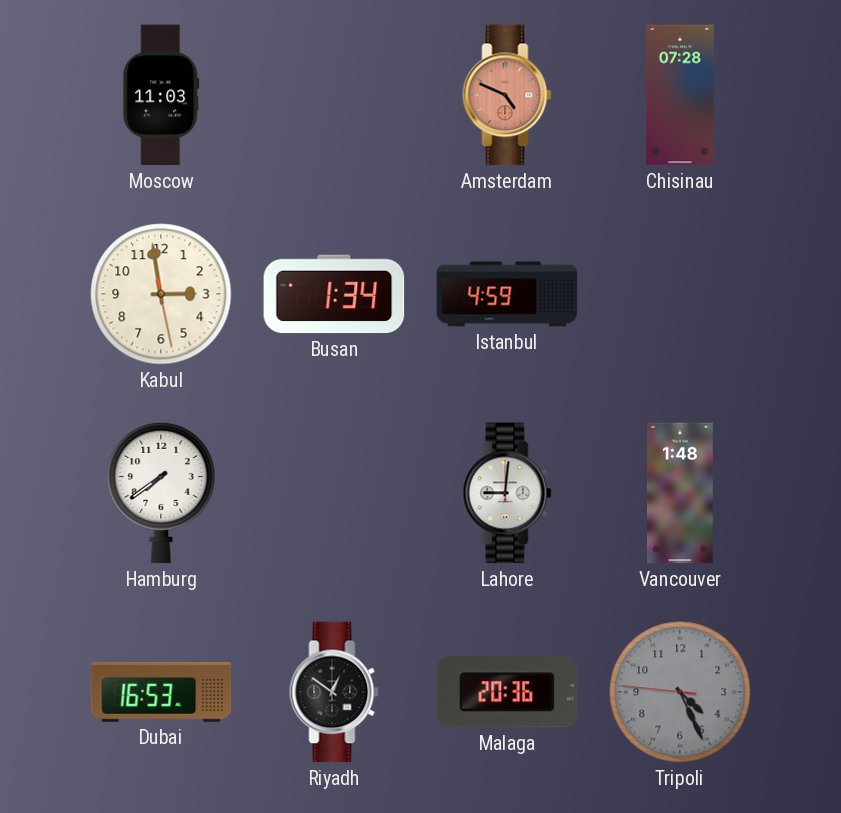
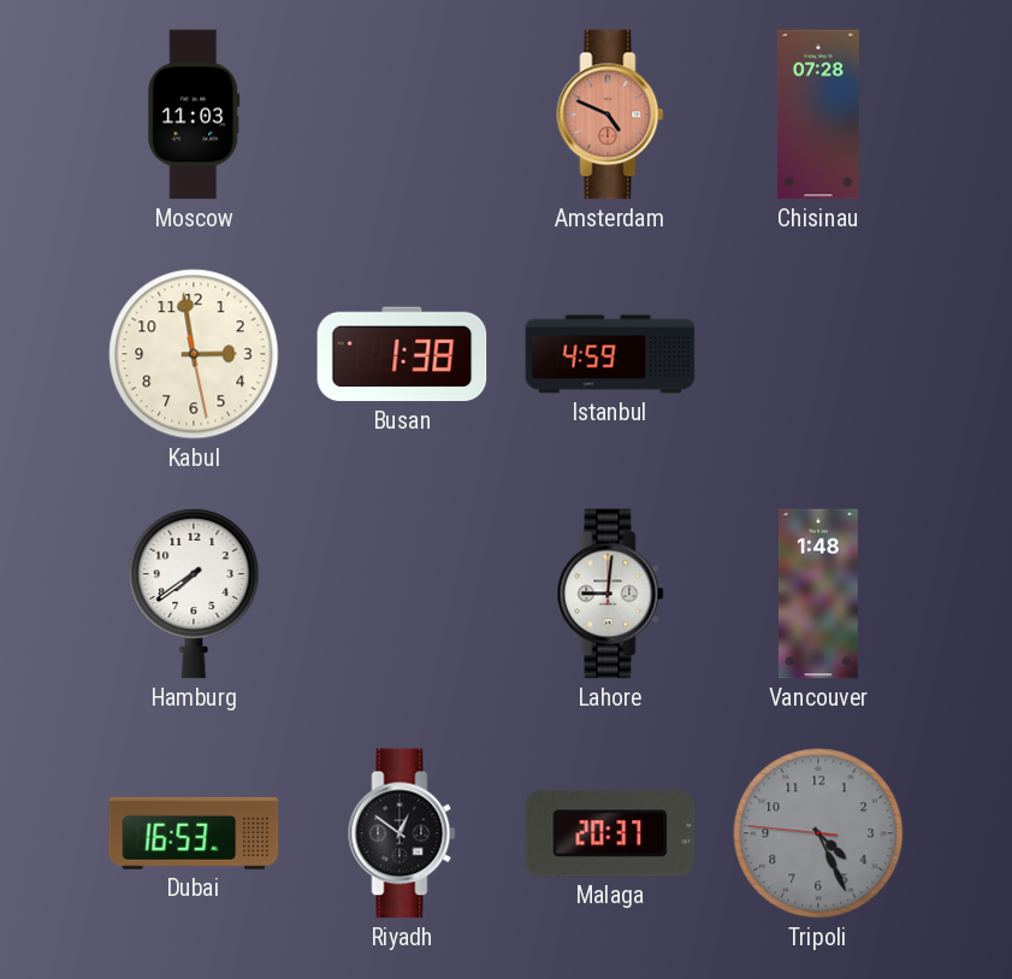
Busan: 1:34 -> 1:38
Malaga: 20:36 -> 20:37
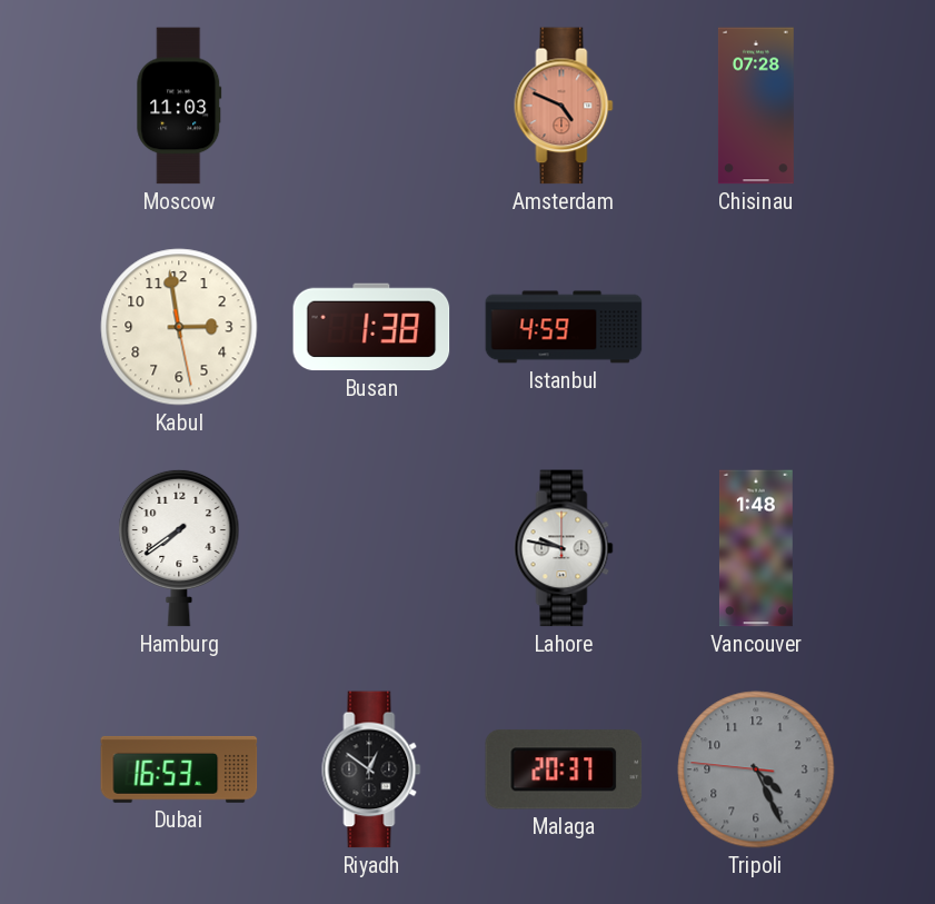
Lahore: 9:01 -> 9:47
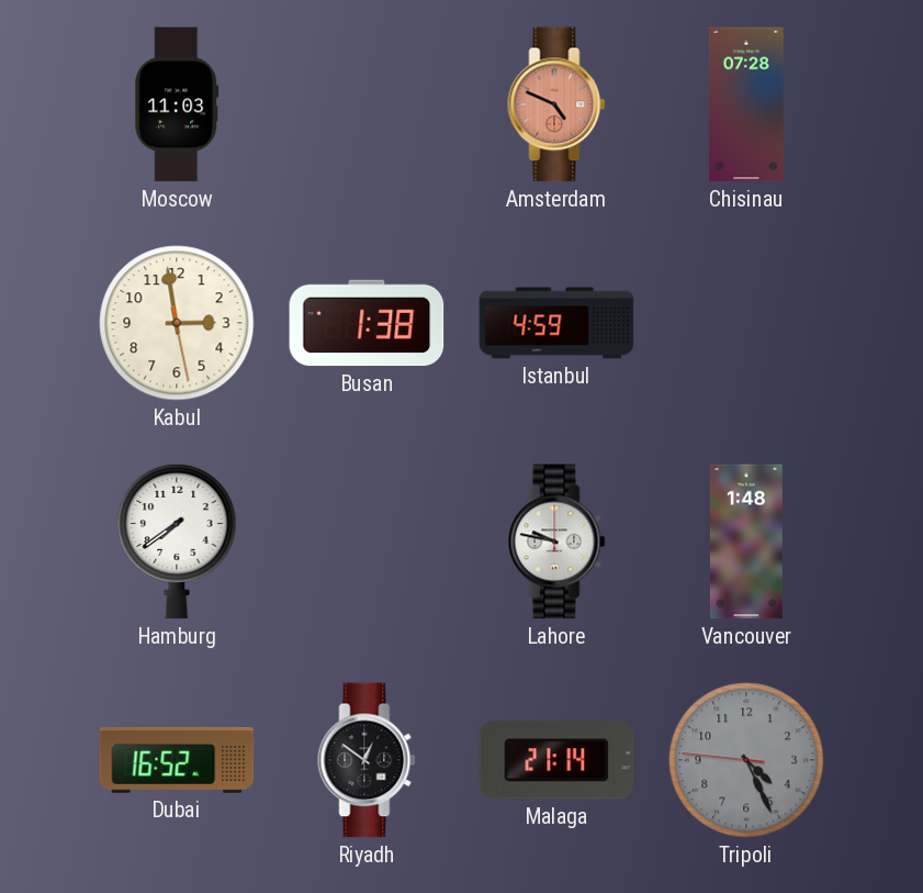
Dubai: 16:53 -> 16:52
Malaga: 20:37 -> 21:14
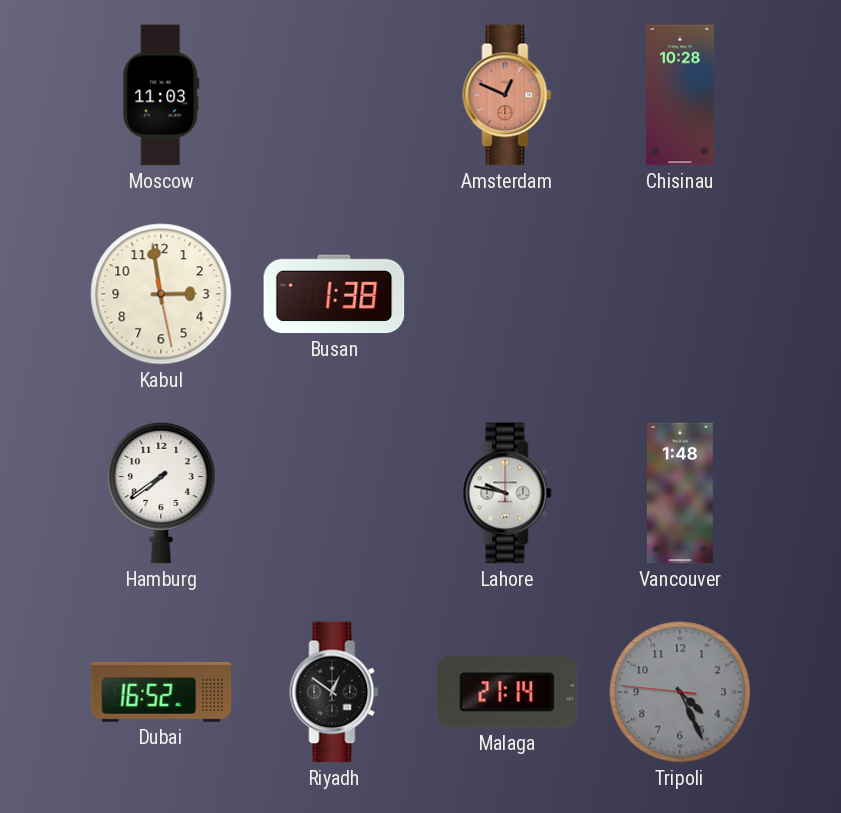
Amsterdam: 4:49 -> 12:49
Chisinau: 07:28 -> 10:28
Istanbul: 4:59 -> none
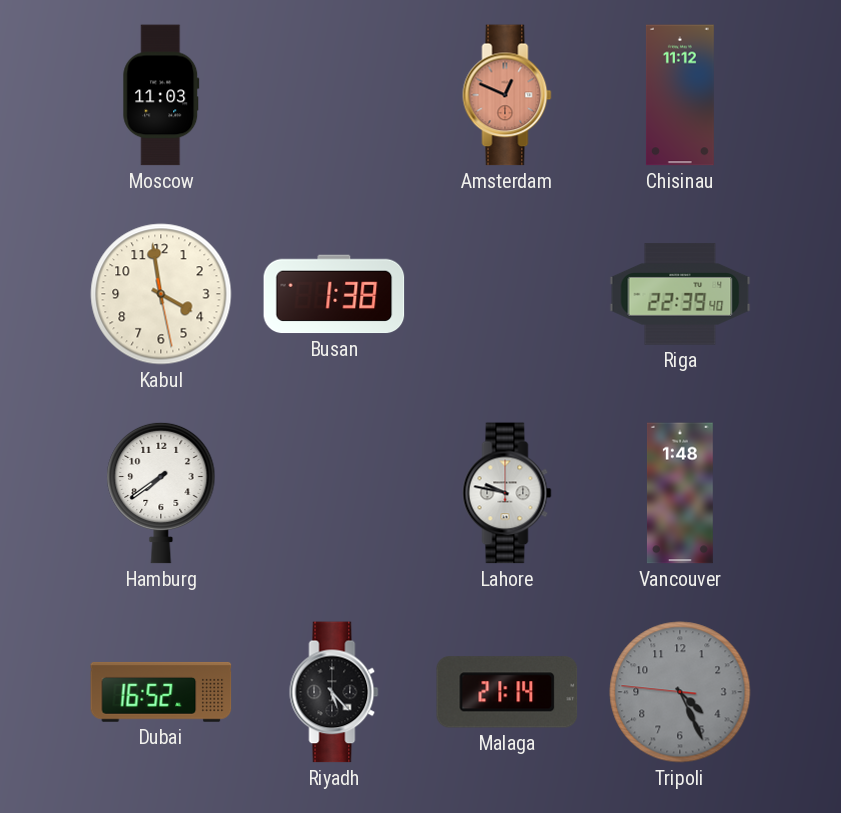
Chisinau: 10:28 -> 11:12
Kabul: 2:58 -> 3:58
Riga: none -> 22:39
Riyadh: 12:51 -> 5:23
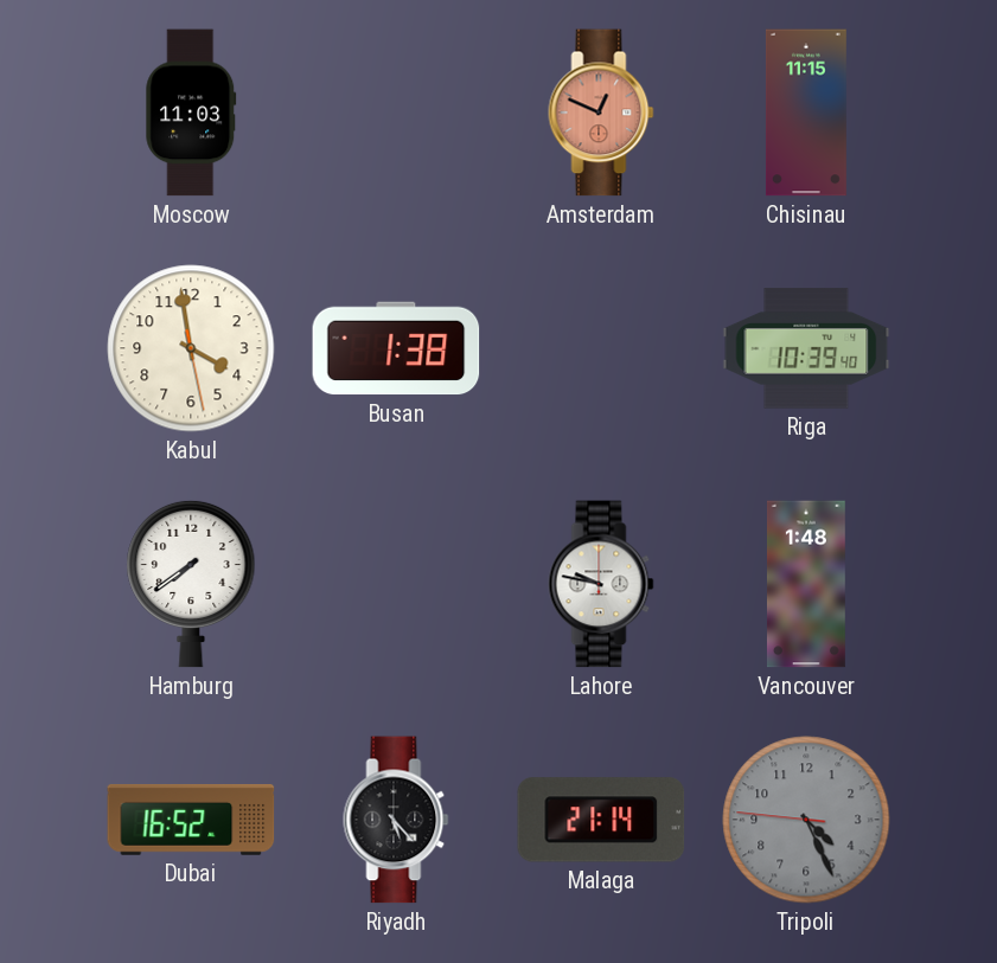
Chisinau: 11:12 -> 11:15
Riga: 22:39 -> 10:39
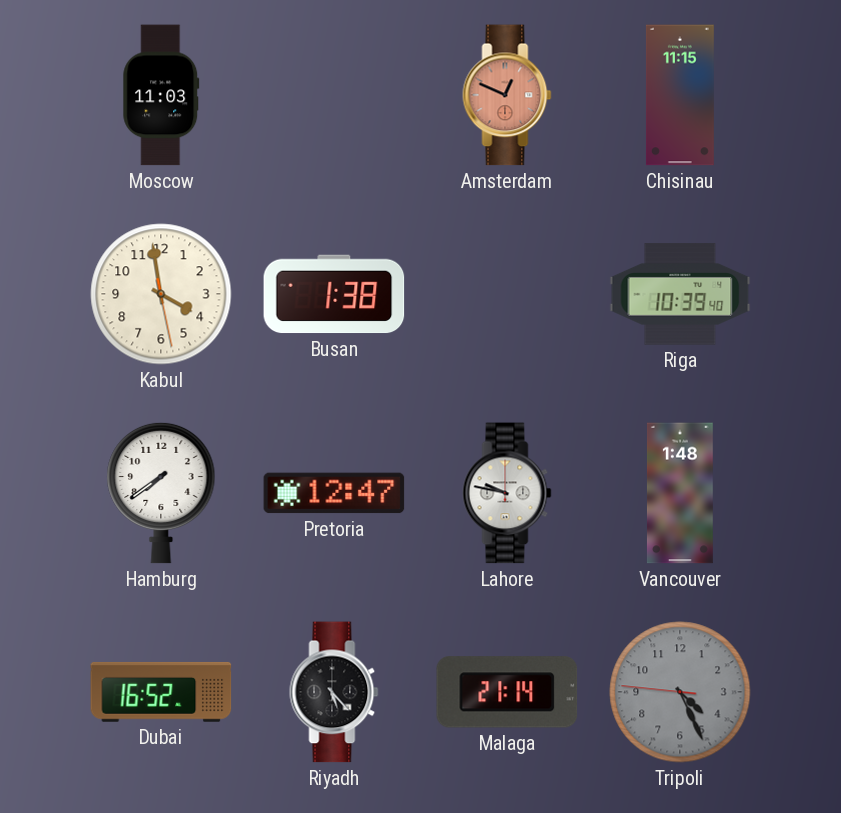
Pretoria: none -> 12:47
